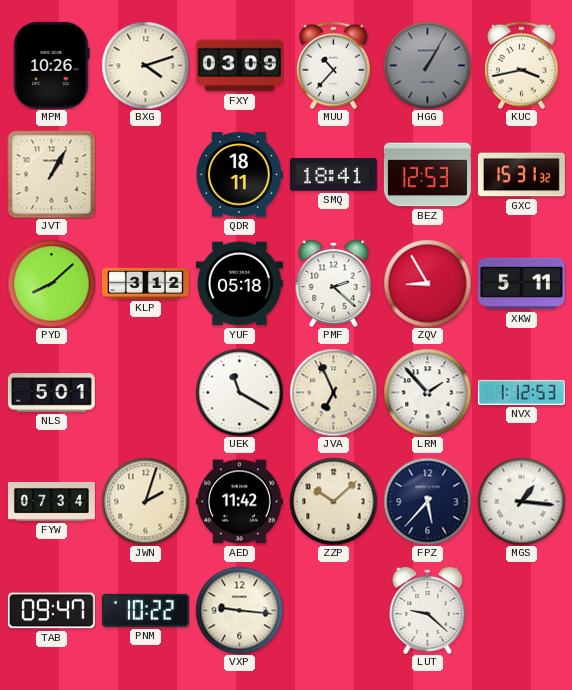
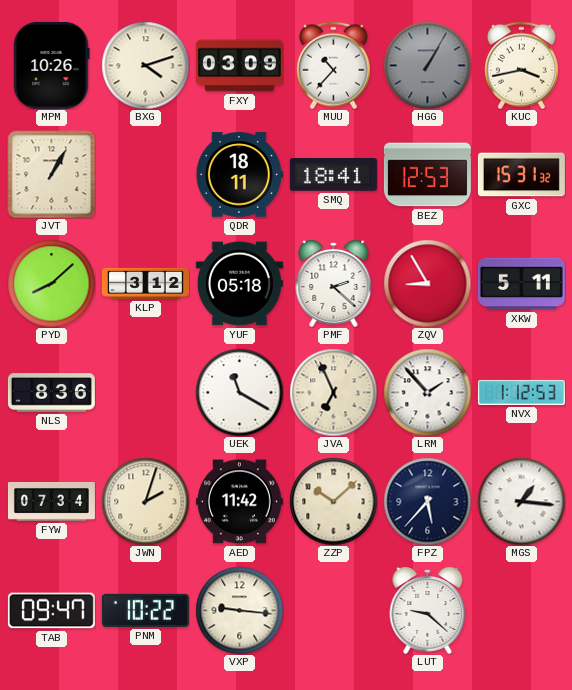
NLS: 5:01 -> 8:36
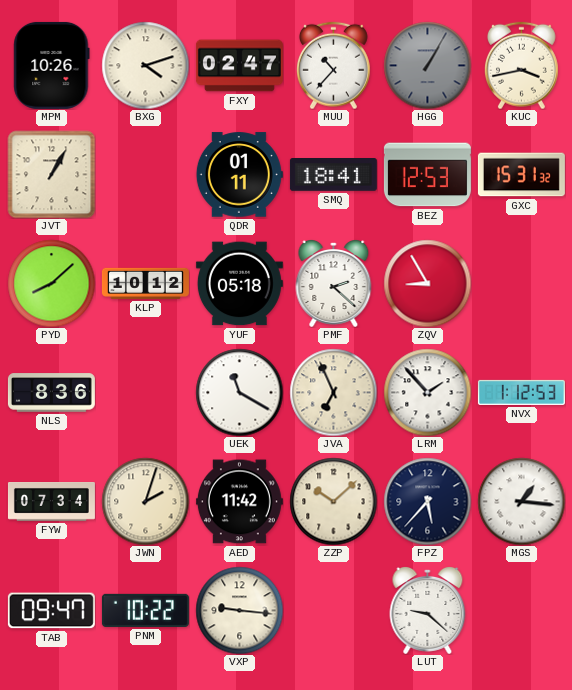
FXY: 03:09 -> 02:47
QDR: 18:11 -> 01:11
KLP: 3:12 -> 10:12
XKW: 5:11 -> none
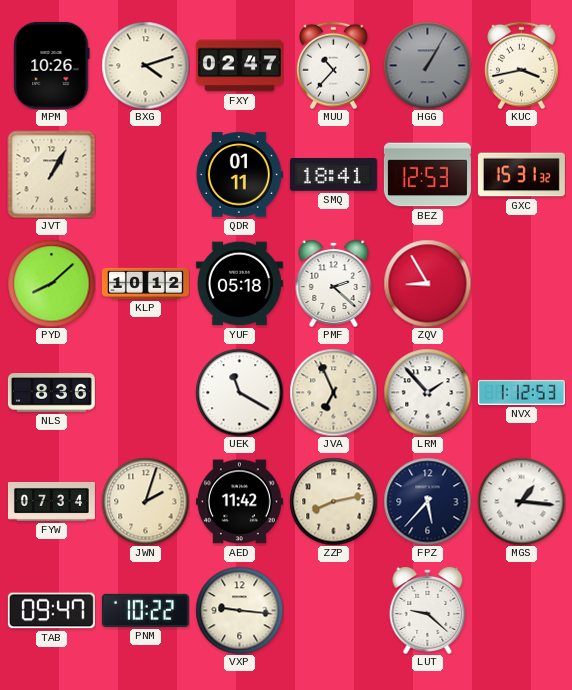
ZZP: 10:08 -> 8:13
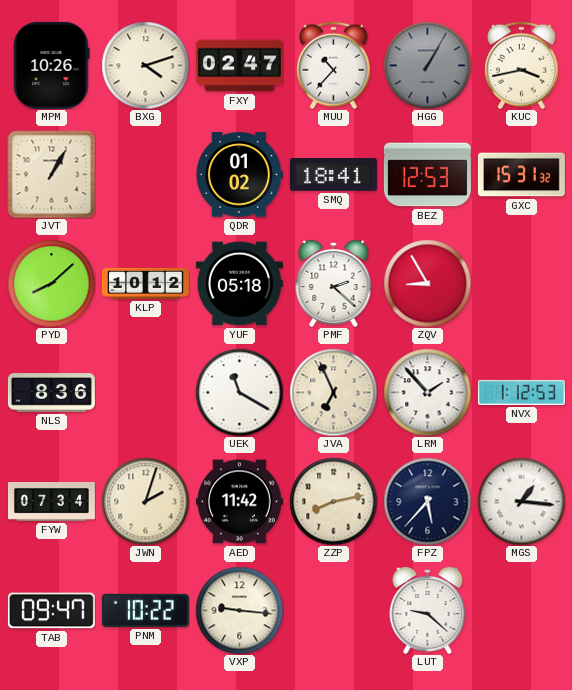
QDR: 01:11 -> 01:02
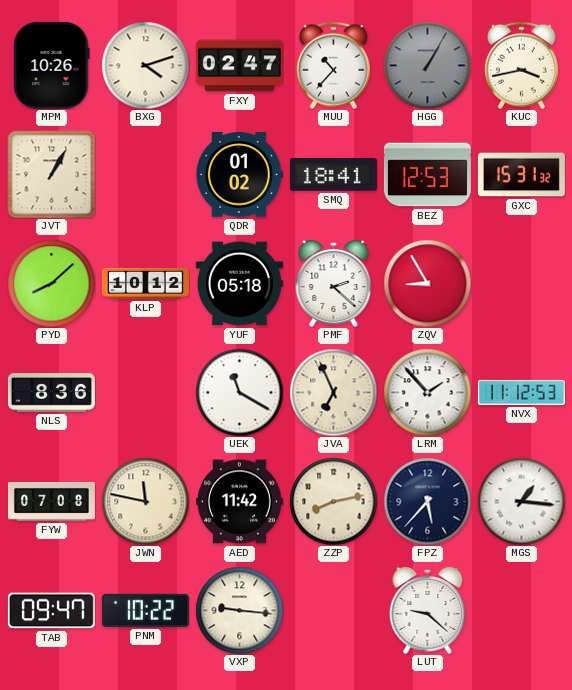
NVX: 1:12 -> 11:12
FYW: 07:34 -> 07:08
JWN: 2:03 -> 11:47
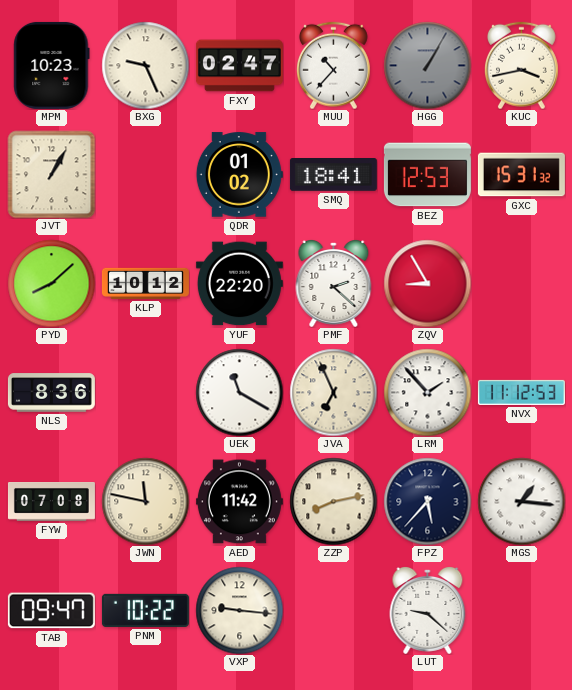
MPM: 10:26 -> 10:23
BXG: 4:12 -> 9:26
YUF: 05:18 -> 22:20
